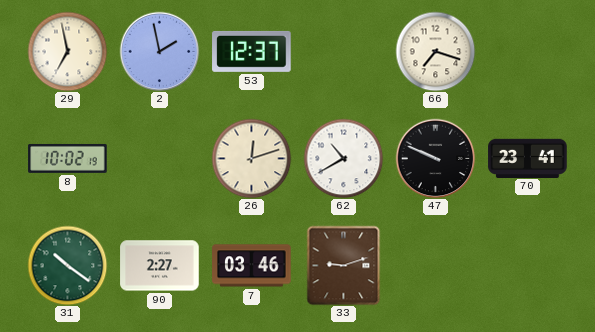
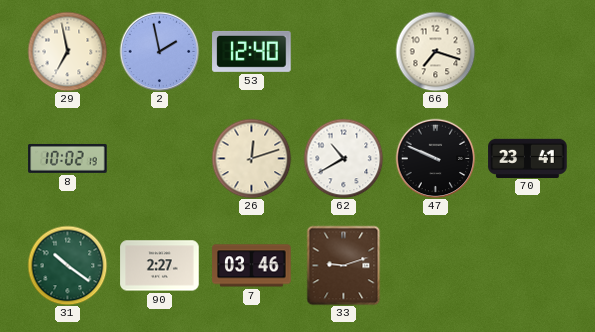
53: 12:37 -> 12:40
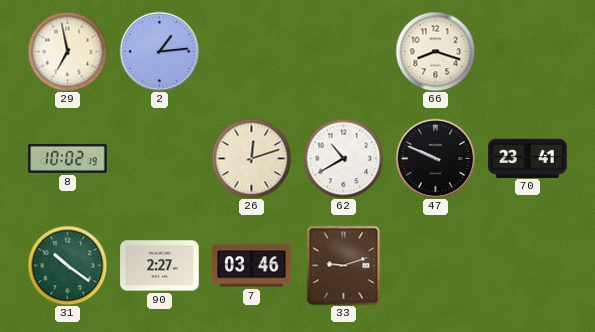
2: 1:58 -> 1:14
53: 12:40 -> none
66: 7:18 -> 8:18
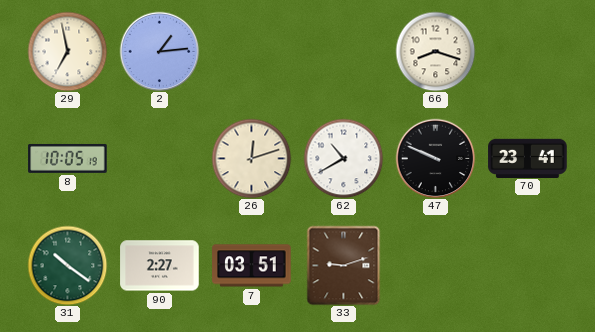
8: 10:02 -> 10:05
7: 03:46 -> 03:51
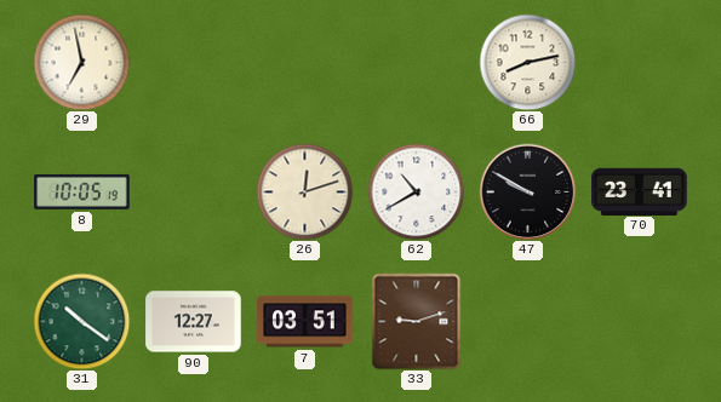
2: 1:14 -> none
66: 8:18 -> 8:13
47: 9:49 -> 9:50
90: 2:27 -> 12:27
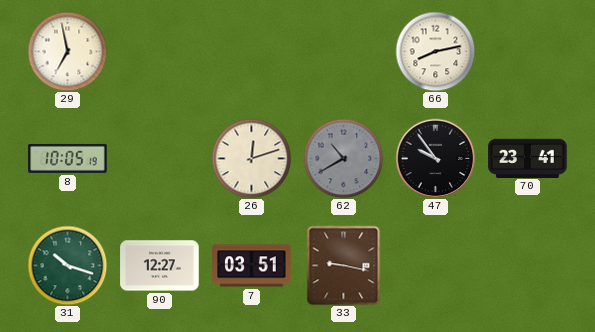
62 dial: white -> grey
47: 9:50 -> 9:54
31: 10:21 -> 10:18
33: 9:12 -> 9:17
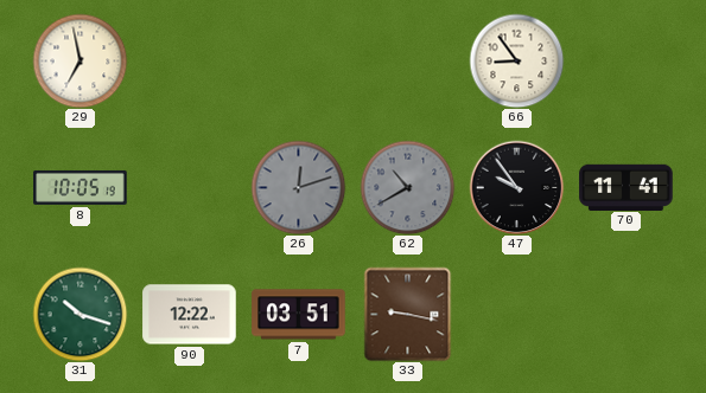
66: 8:13 -> 8:54
26 dial: cream -> grey
70: 23:41 -> 11:41
90: 12:27 -> 12:22
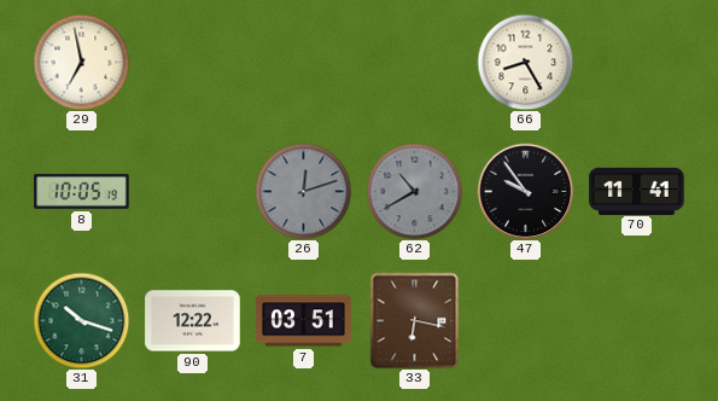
66: 8:54 -> 8:25
33: 9:17 -> 6:17
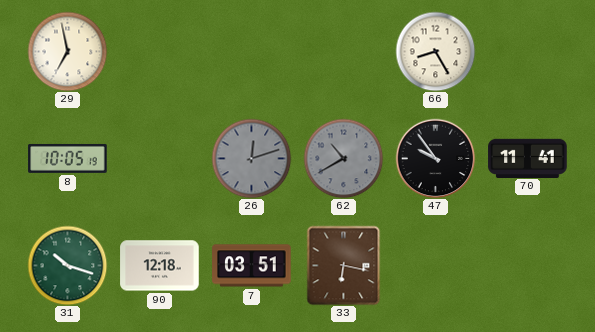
90: 12:22 -> 12:18
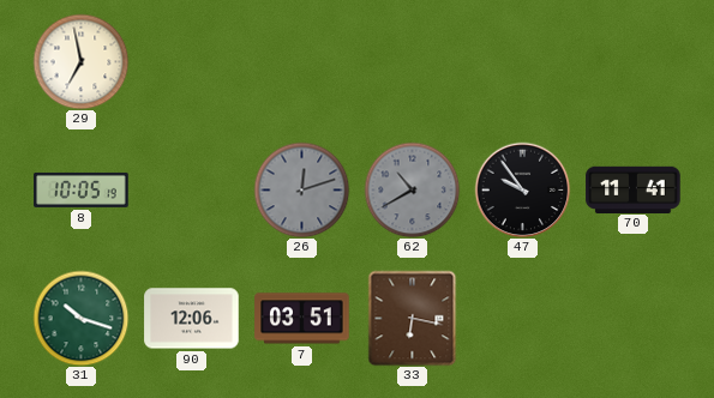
66: 8:25 -> none
90: 12:18 -> 12:06
